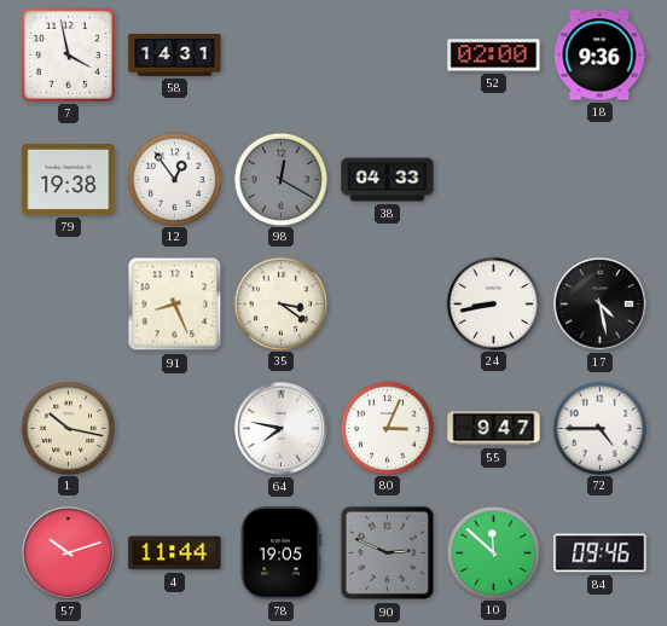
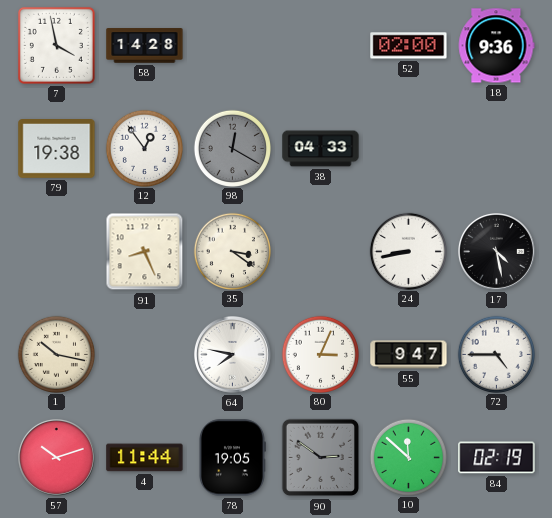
58: 14:31 -> 14:28
90: 2:49 -> 2:51
84: 09:46 -> 02:19
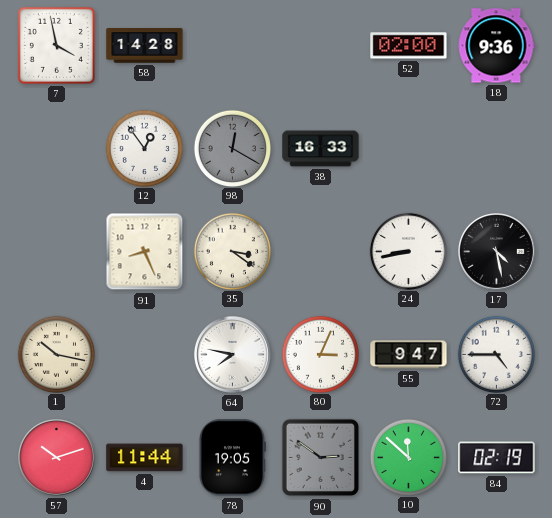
79: 19:38 -> none
38: 04:33 -> 16:33
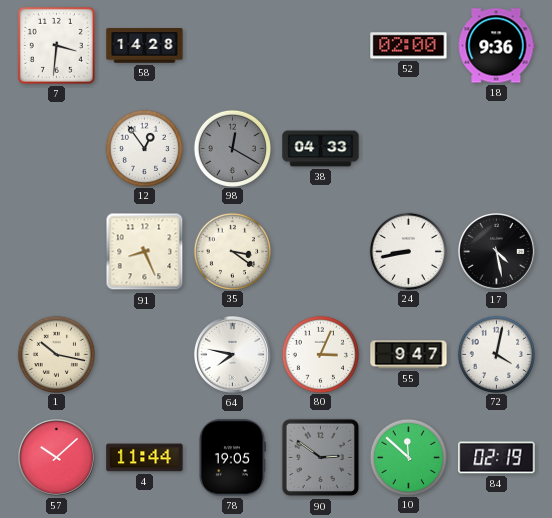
7: 3:58 -> 3:31
38: 16:33 -> 04:33
72: 4:45 -> 4:02
57: 10:12 -> 10:08
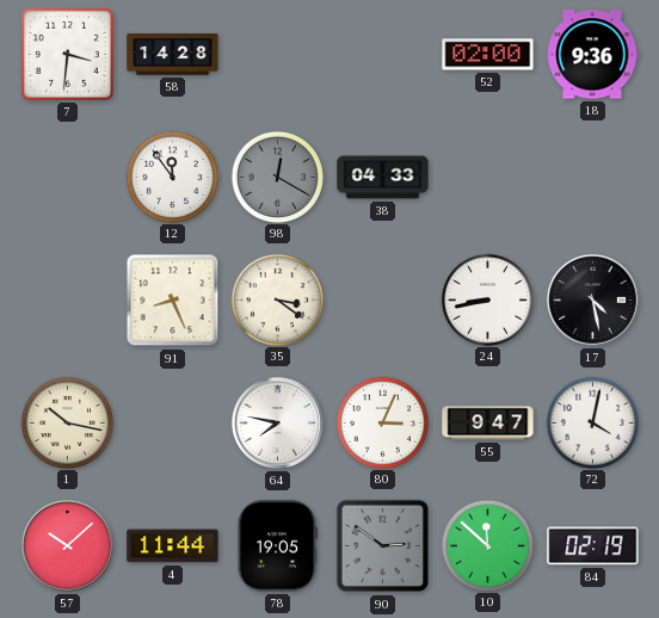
12: 12:54 -> 11:54
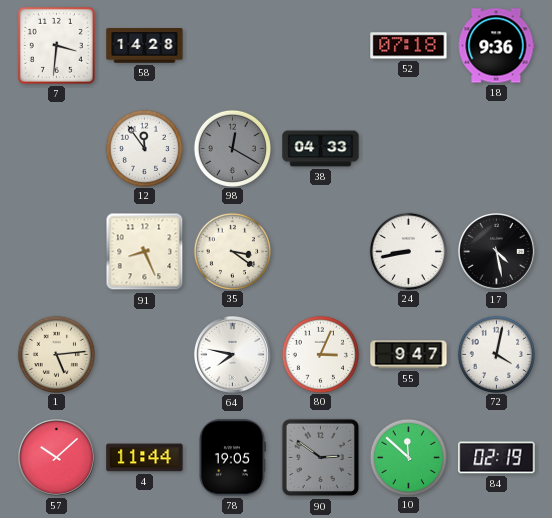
52: 02:00 -> 07:18
1: 10:17 -> 5:14
